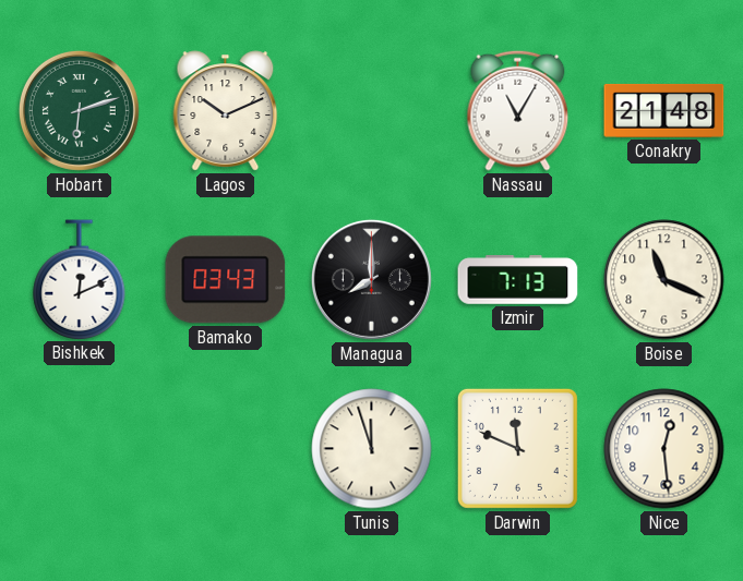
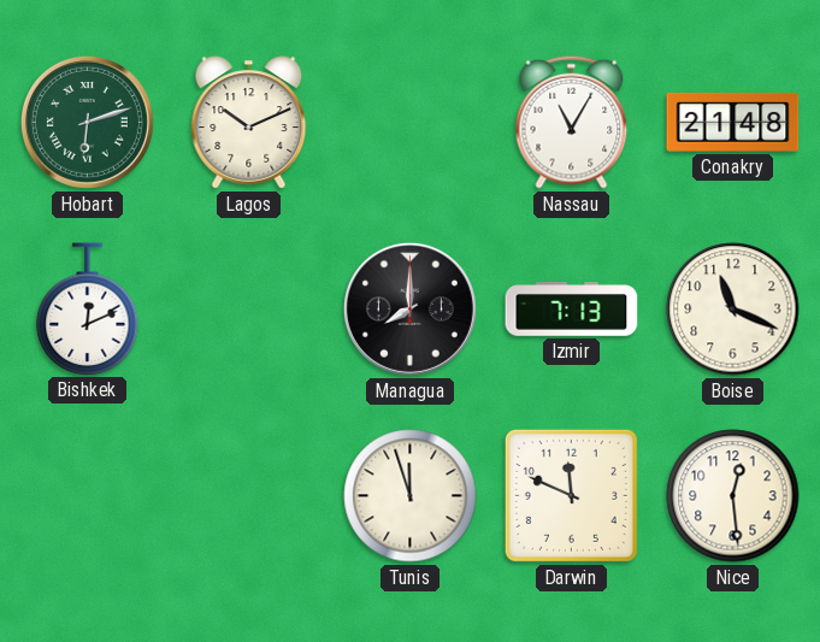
Bamako: 03:43 -> none
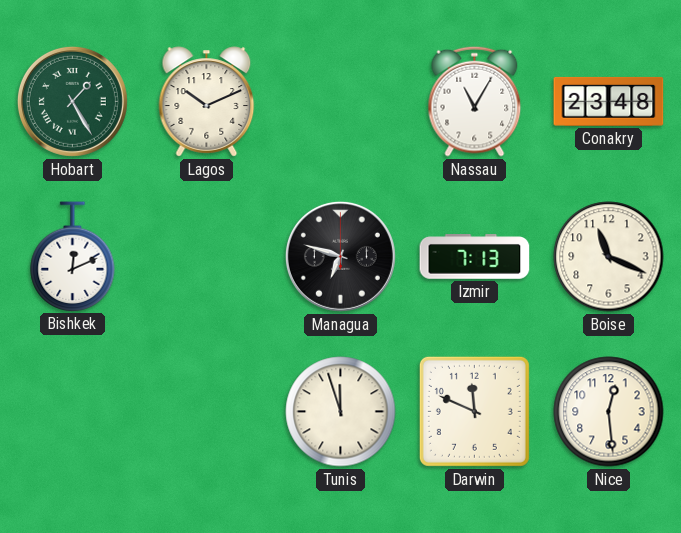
Hobart: 6:12 -> 1:25
Conakry: 21:48 -> 23:48
Managua: 8:00 -> 6:48
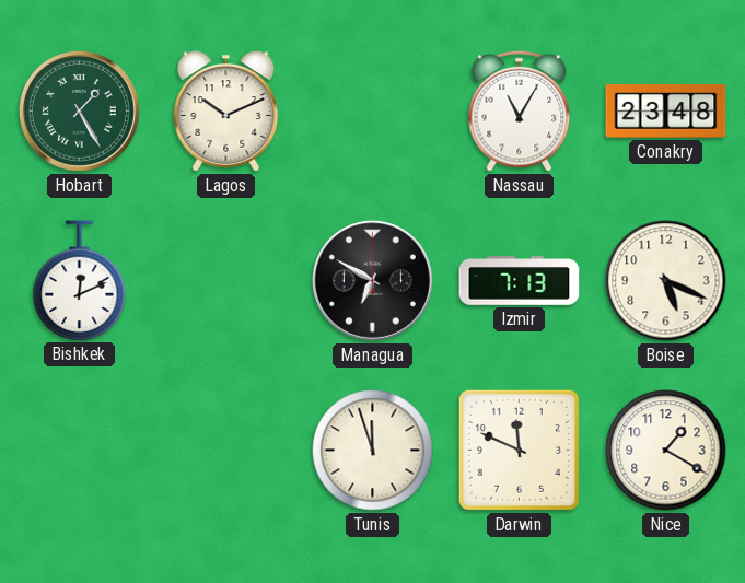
Managua: 6:48 -> 6:50
Boise: 11:19 -> 5:19
Nice: 12:29 -> 1:20
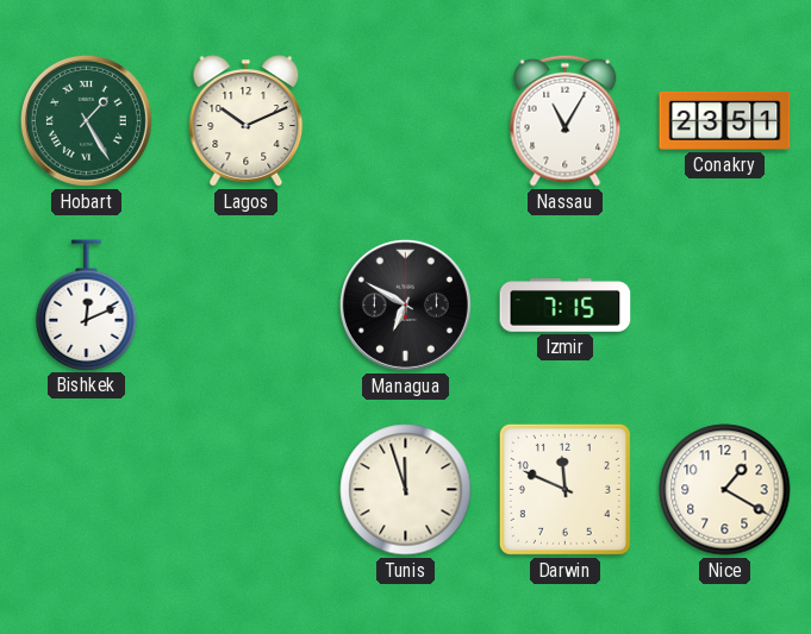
Conakry: 23:48 -> 23:51
Izmir: 7:13 -> 7:15
Boise: 5:19 -> none
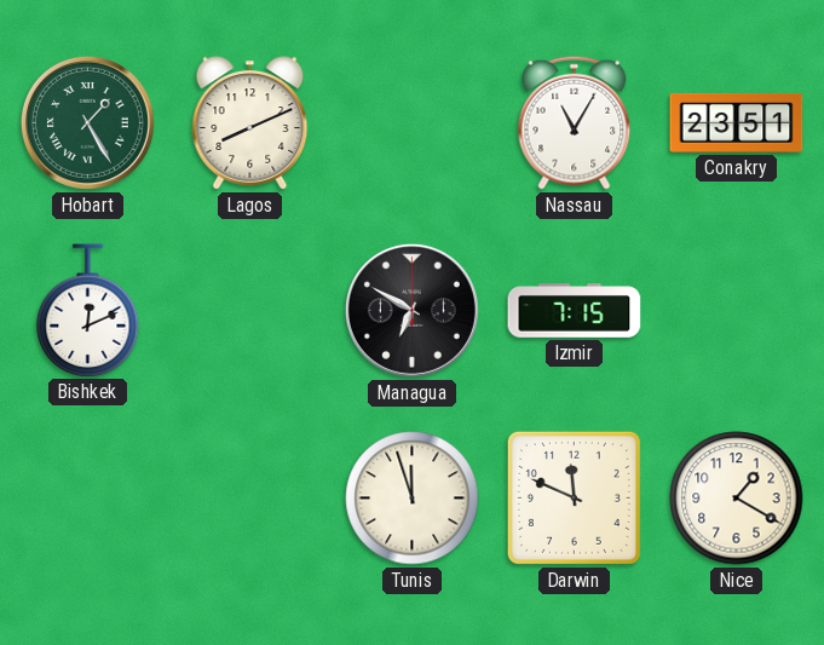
Lagos: 10:11 -> 8:11
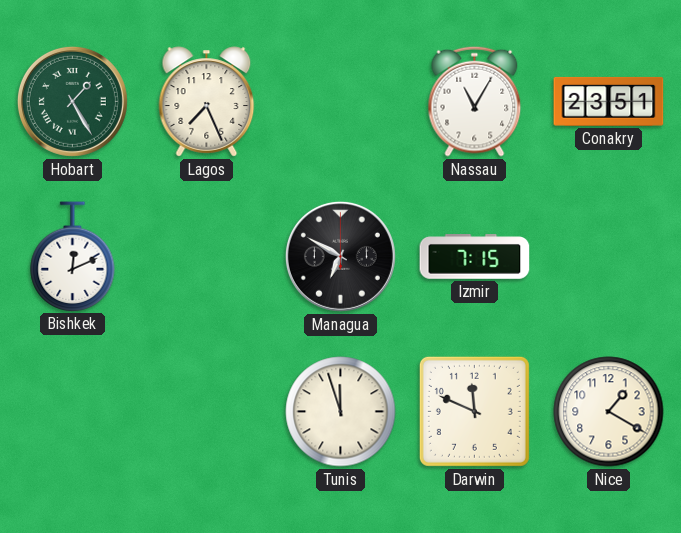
Lagos: 8:11 -> 7:26
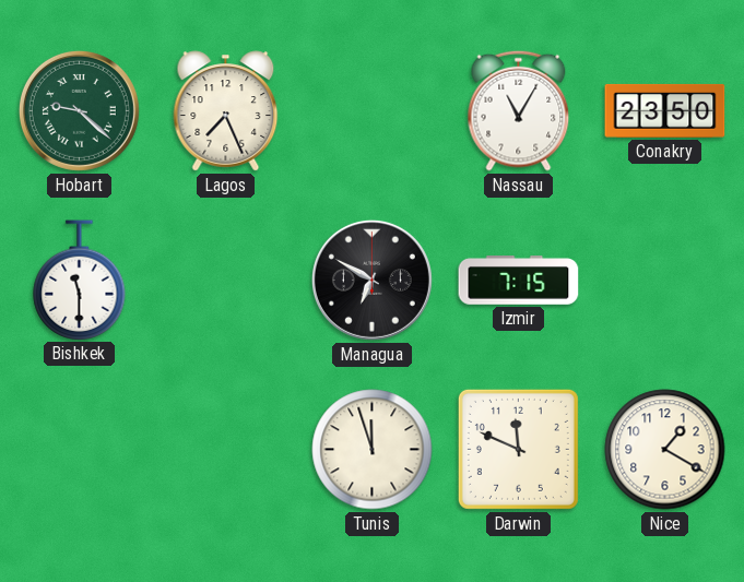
Hobart: 1:25 -> 9:22
Conakry: 23:51 -> 23:50
Bishkek: 12:11 -> 11:30
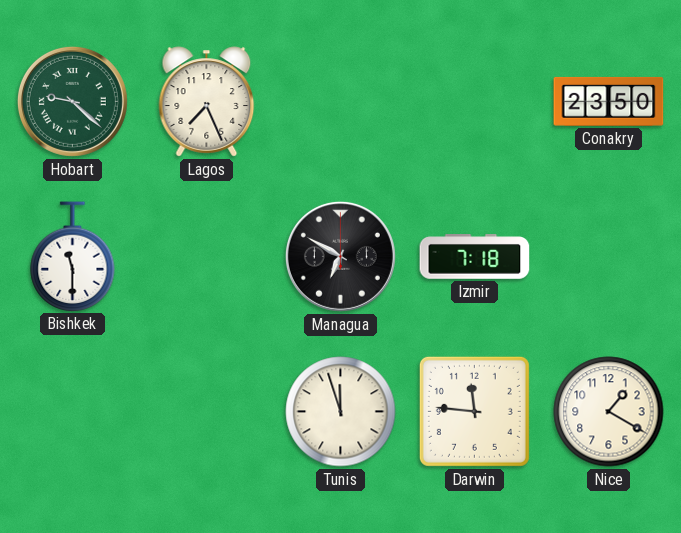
Nassau: 11:05 -> none
Izmir: 7:15 -> 7:18
Darwin: 11:49 -> 11:46
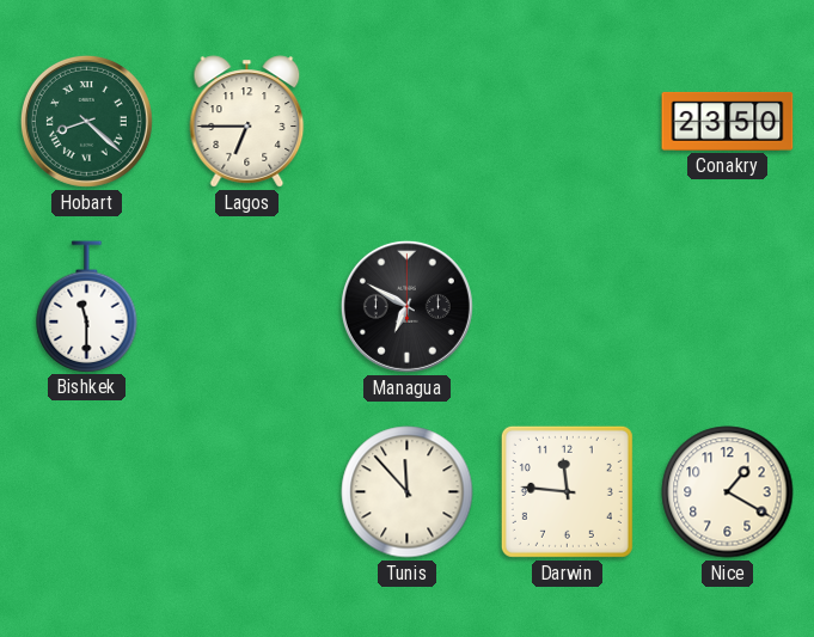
Hobart: 9:22 -> 8:22
Lagos: 7:26 -> 6:45
Izmir: 7:18 -> none
Tunis: 11:57 -> 11:53
